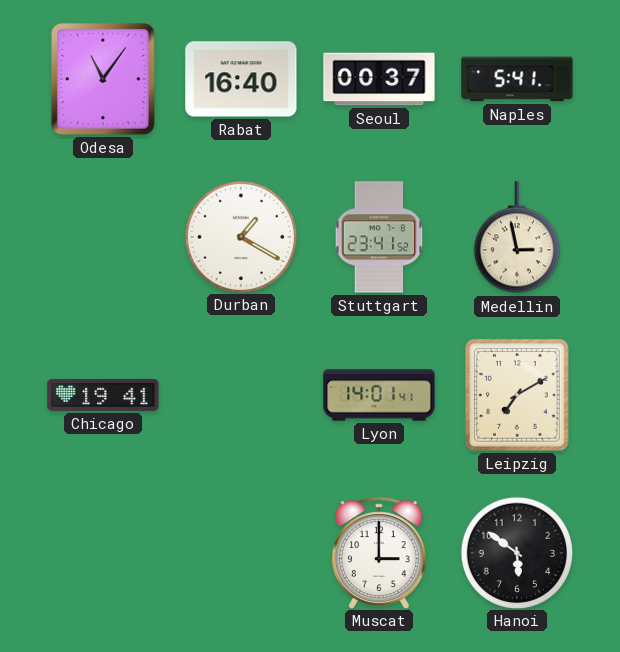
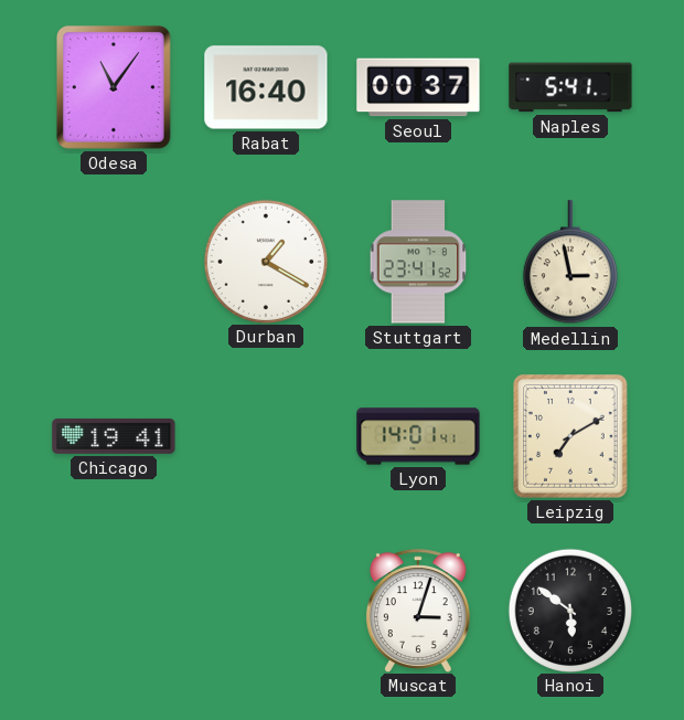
Muscat: 3:00 -> 3:03
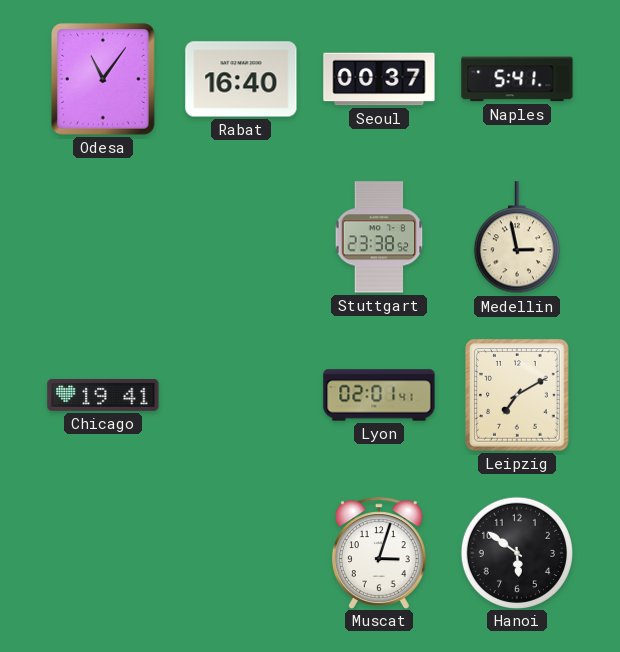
Durban: 1:20 -> none
Stuttgart: 23:41 -> 23:38
Lyon: 14:01 -> 02:01
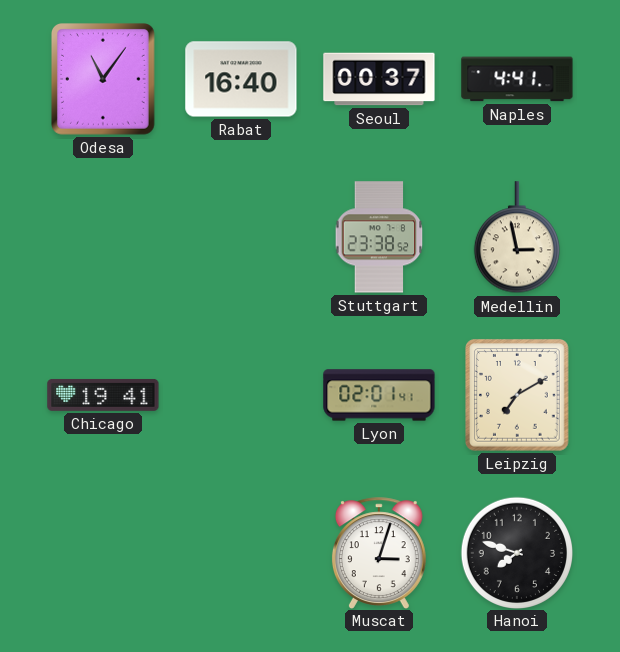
Naples: 5:41 -> 4:41
Hanoi: 5:51 -> 7:48
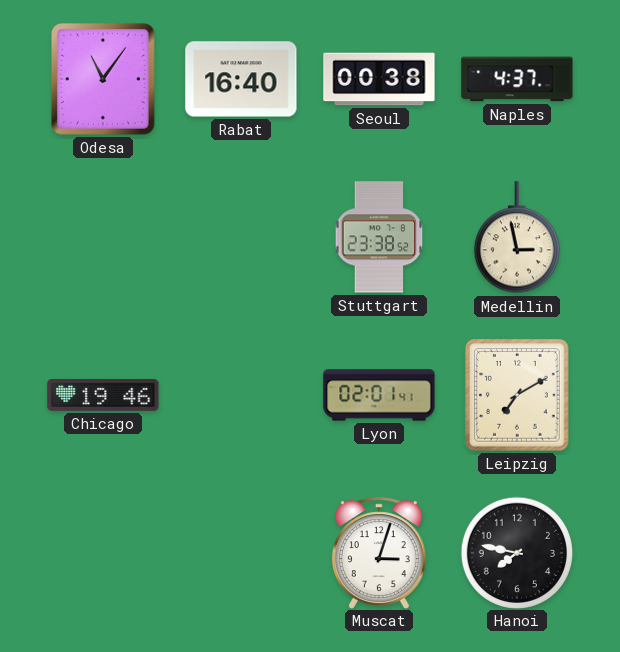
Seoul: 00:37 -> 00:38
Naples: 4:41 -> 4:37
Chicago: 19:41 -> 19:46
Hanoi: 7:48 -> 7:47
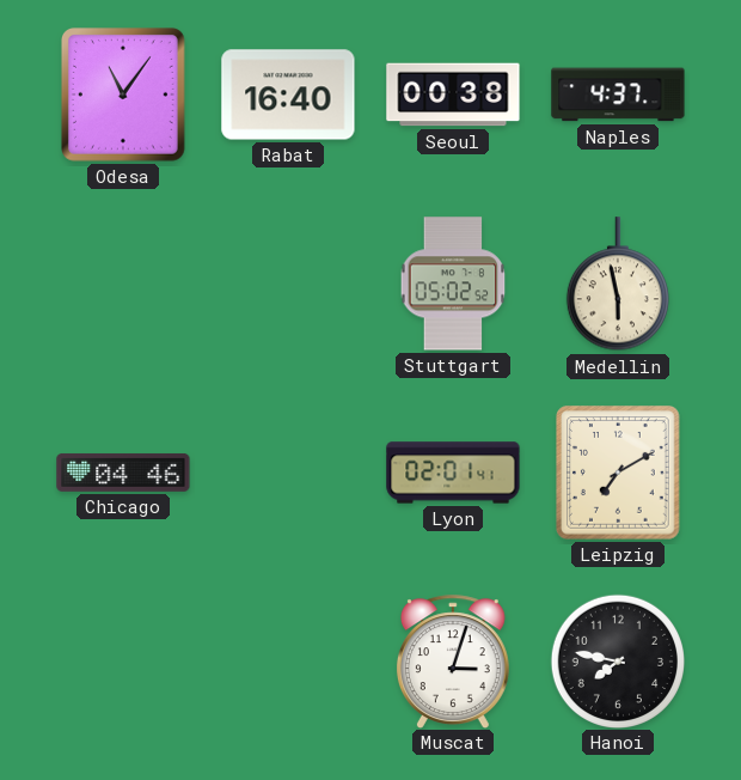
Stuttgart: 23:38 -> 05:02
Medellin: 2:58 -> 5:58
Chicago: 19:46 -> 04:46
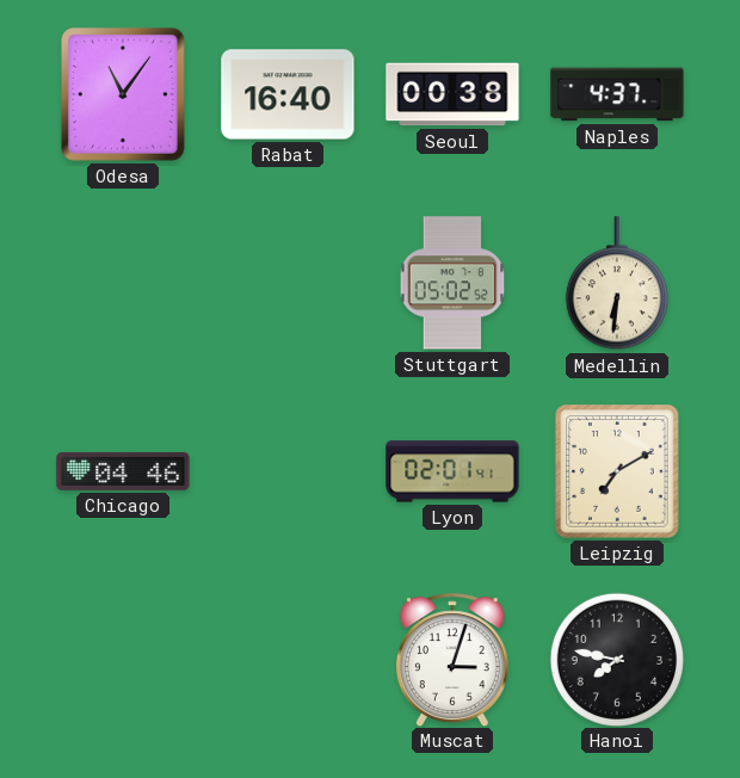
Medellin: 5:58 -> 6:31
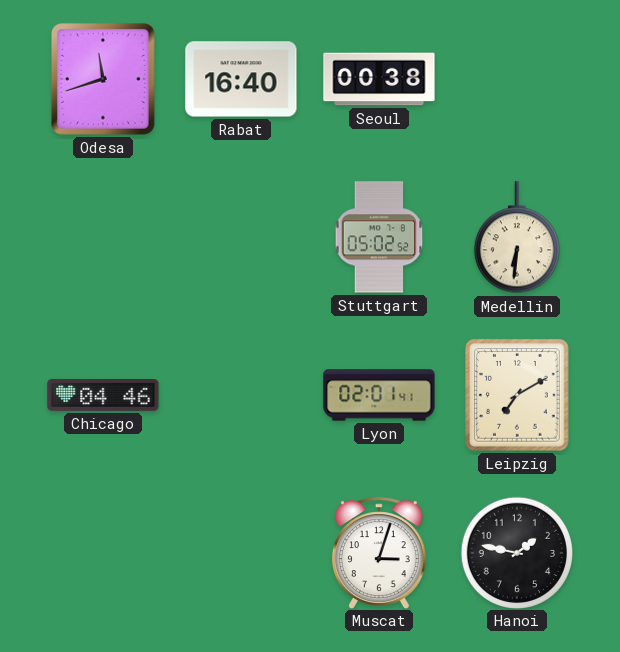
Odesa: 11:06 -> 11:42
Naples: 4:37 -> none
Hanoi: 7:47 -> 1:47
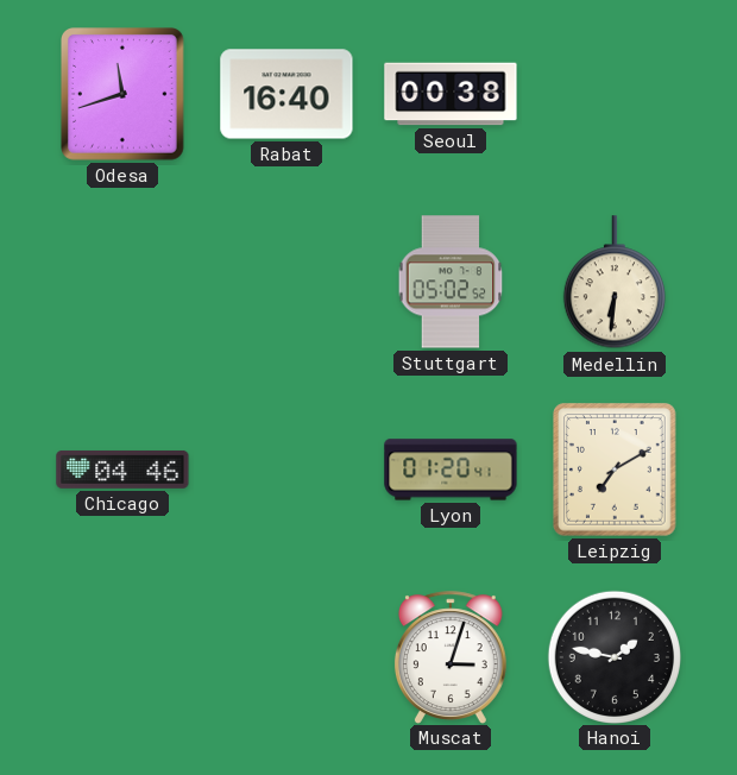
Lyon: 02:01 -> 01:20
